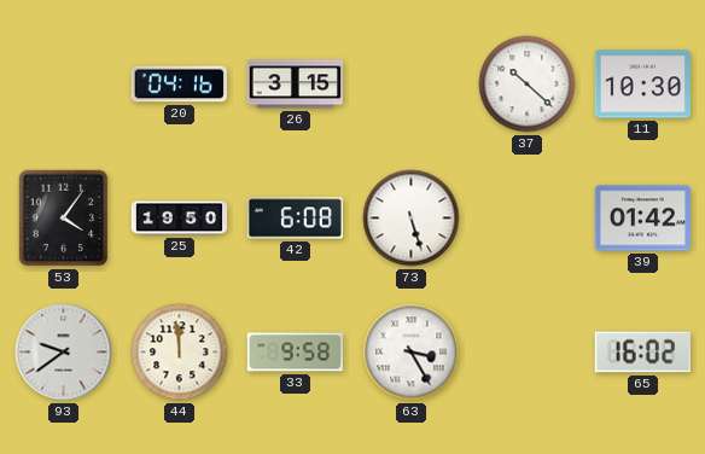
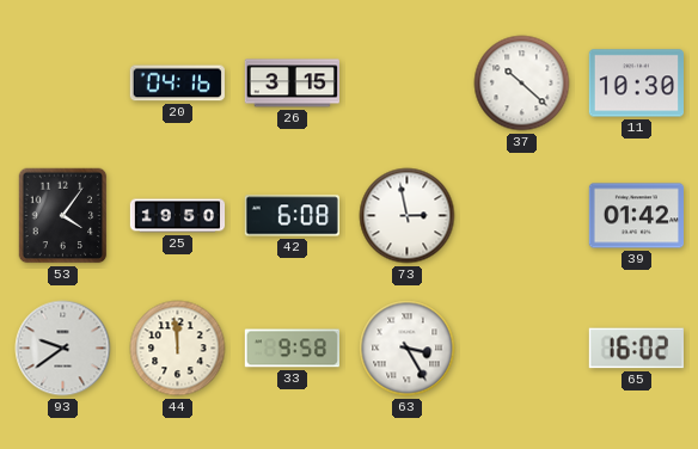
73: 5:27 -> 2:58
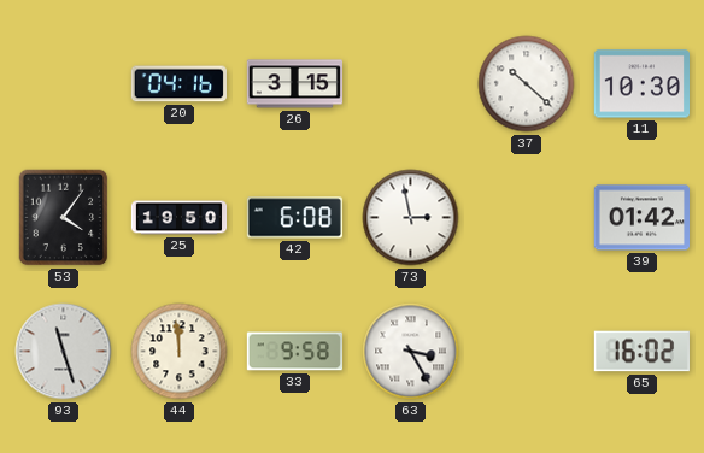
93: 9:39 -> 11:27
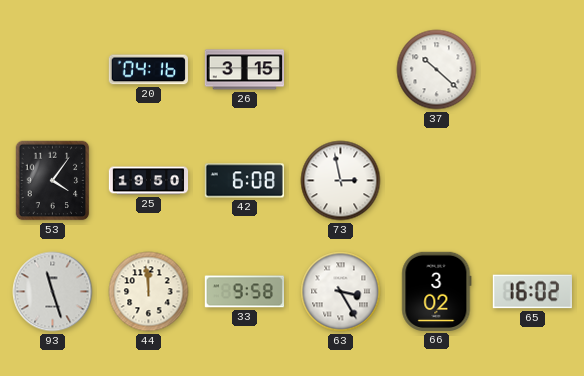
11: 10:30 -> none
39: 01:42 -> none
66: none -> 3:02
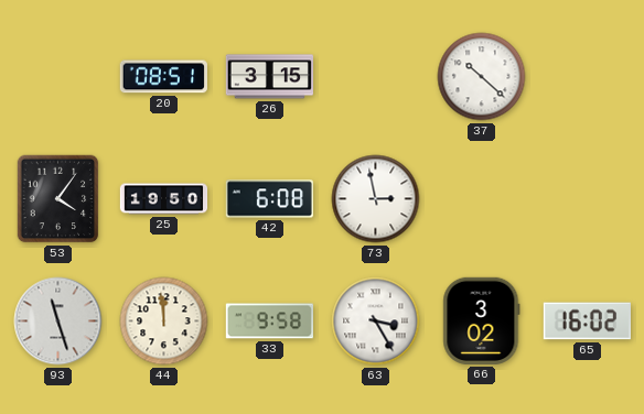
20: 04:16 -> 08:51
